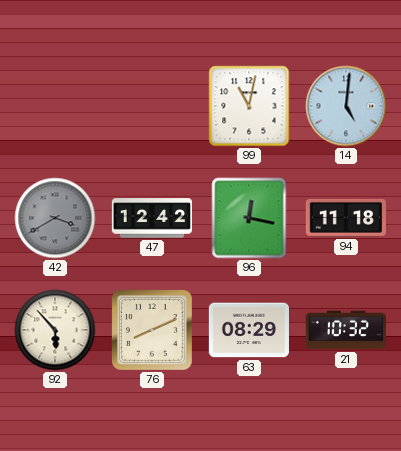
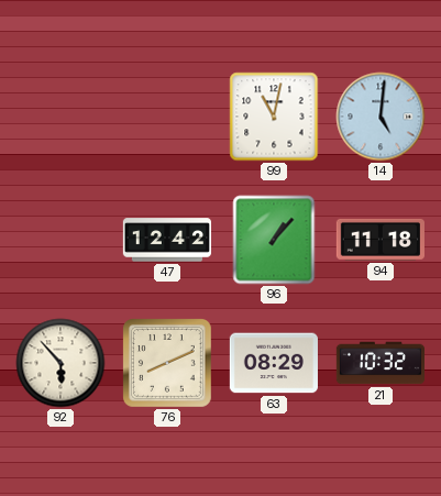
42: 3:40 -> none
96: 12:17 -> 1:07
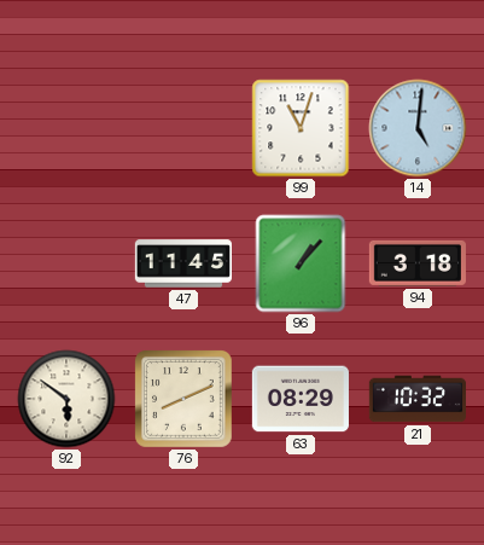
99: 11:02 -> 11:03
47: 12:42 -> 11:45
94: 11:18 -> 3:18
92: 5:53 -> 5:51
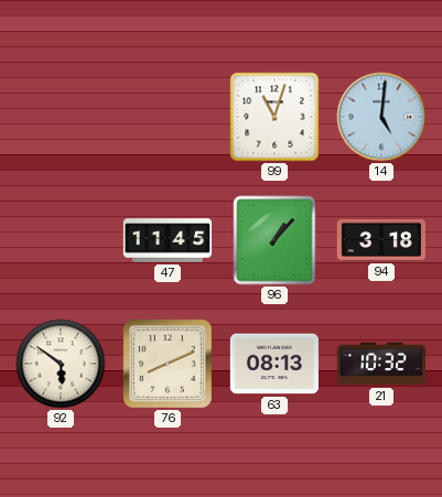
63: 08:29 -> 08:13
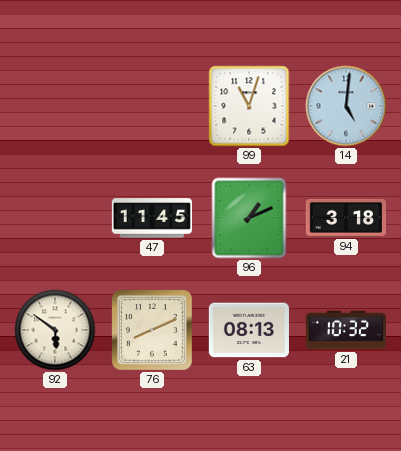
96: 1:07 -> 1:11
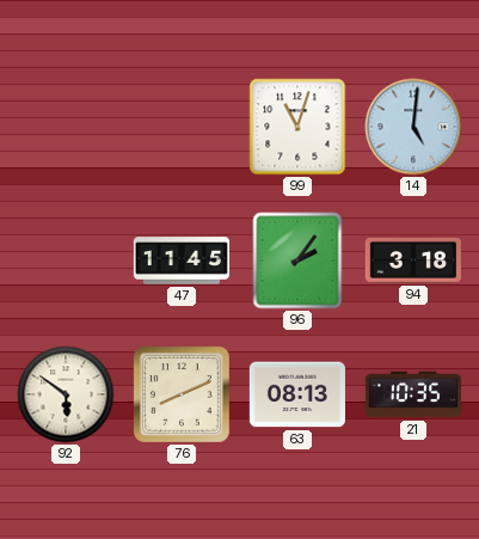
96: 1:11 -> 2:06
21: 10:32 -> 10:35
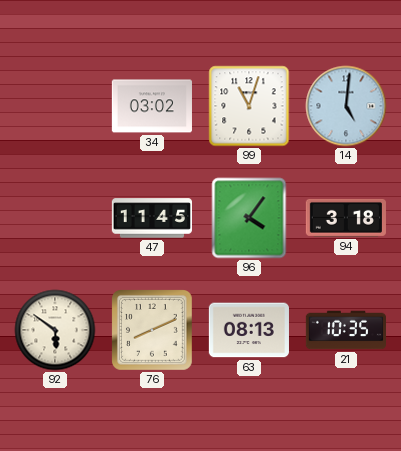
34: none -> 03:02
96: 2:06 -> 4:06
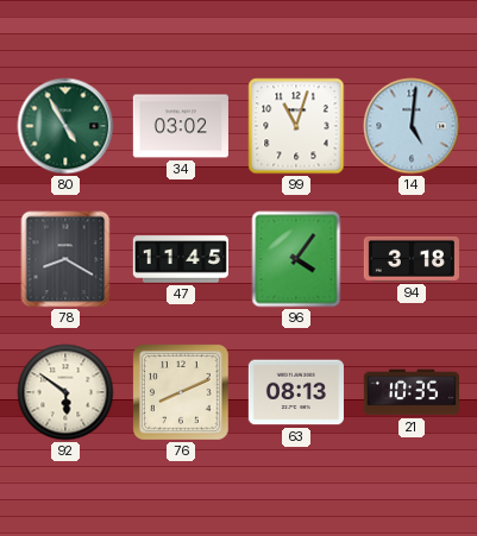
80: none -> 4:55
78: none -> 8:20
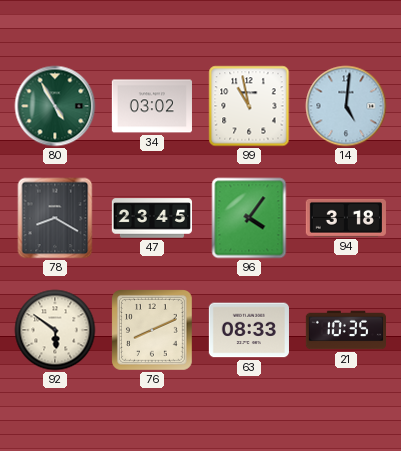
99: 11:03 -> 10:58
47: 11:45 -> 23:45
63: 08:13 -> 08:33
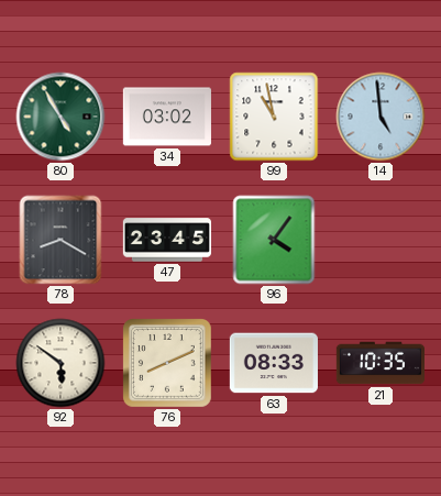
14: 5:01 -> 4:59
94: 3:18 -> none
